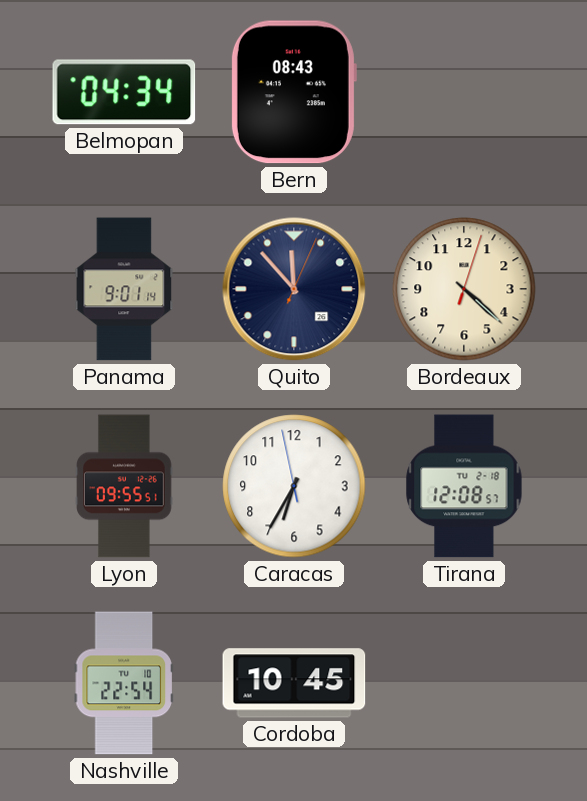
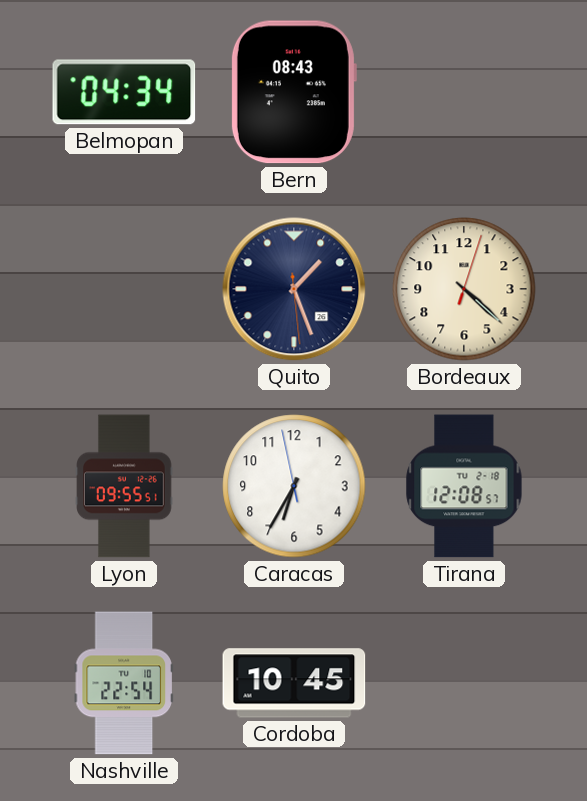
Panama: 9:01 -> none
Quito: 11:53 -> 1:26
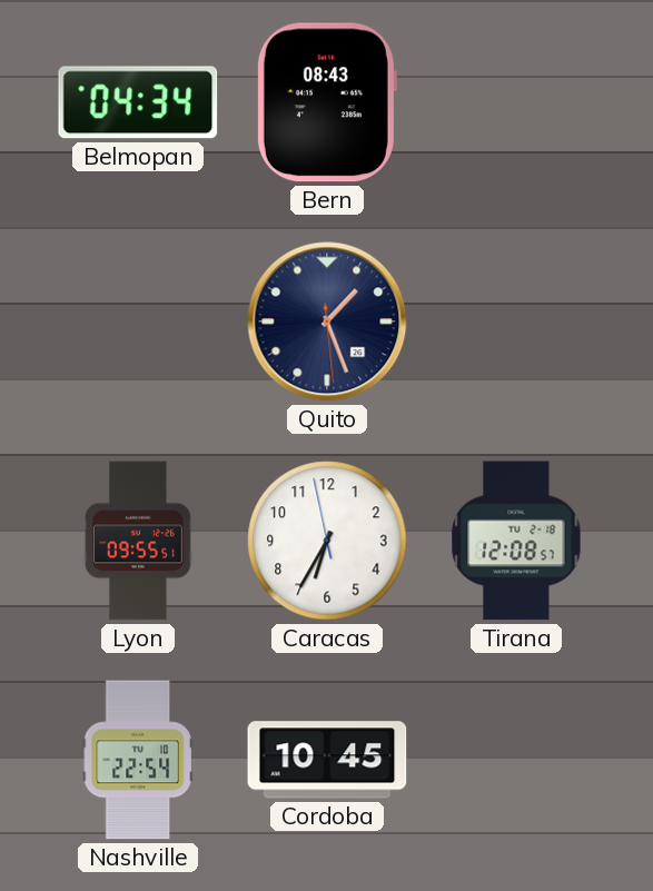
Bordeaux: 4:22 -> none
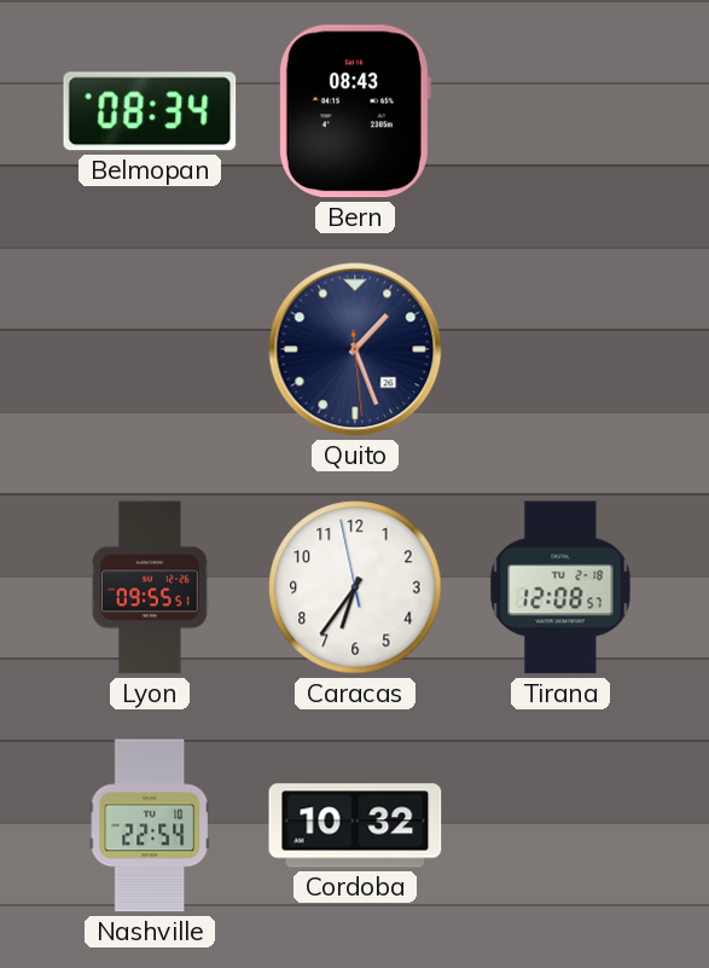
Belmopan: 04:34 -> 08:34
Caracas: 6:34 -> 6:35
Cordoba: 10:45 -> 10:32
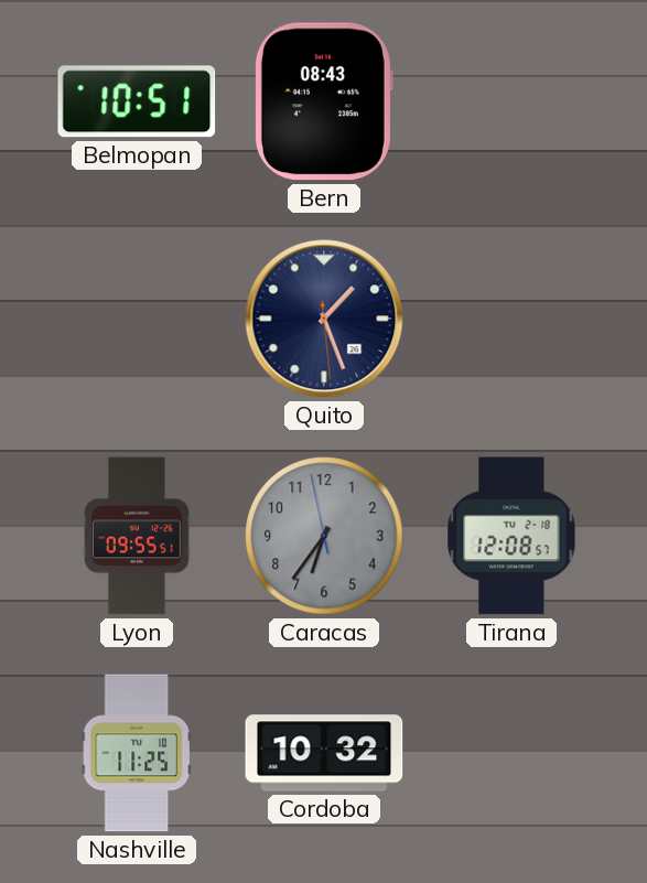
Belmopan: 08:34 -> 10:51
Caracas dial: white -> grey
Nashville: 22:54 -> 11:25
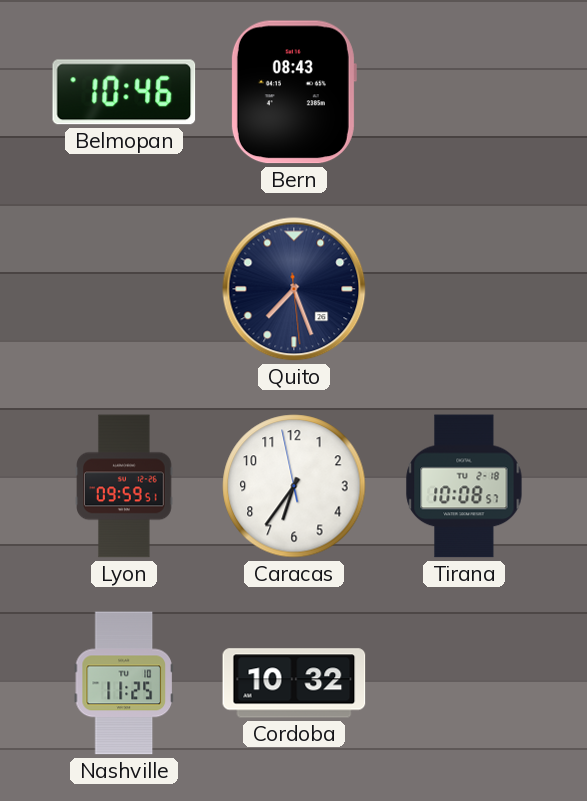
Belmopan: 10:51 -> 10:46
Quito: 1:26 -> 7:26
Lyon: 09:55 -> 09:59
Caracas dial: grey -> white
Tirana: 12:08 -> 10:08
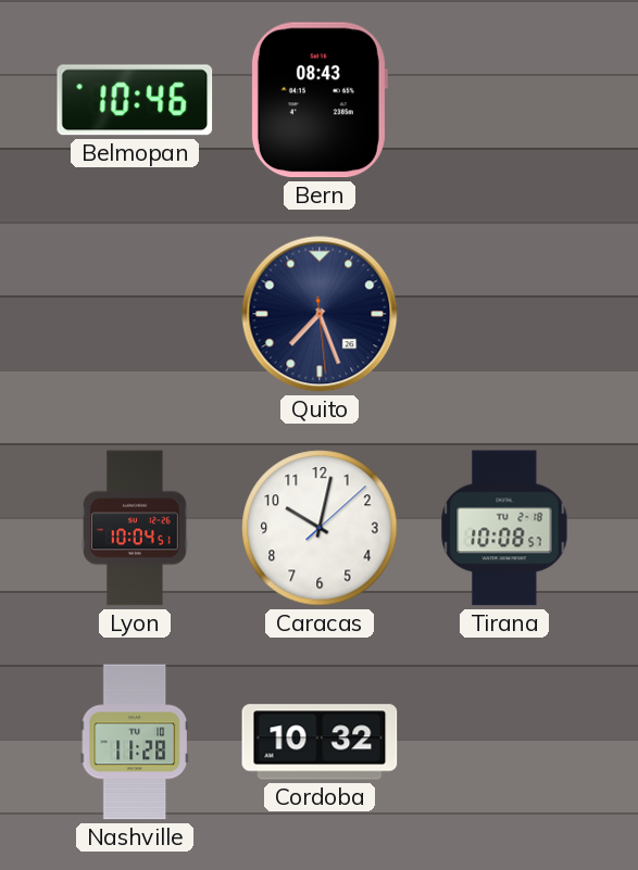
Lyon: 09:59 -> 10:04
Caracas: 6:35 -> 10:02
Nashville: 11:25 -> 11:28
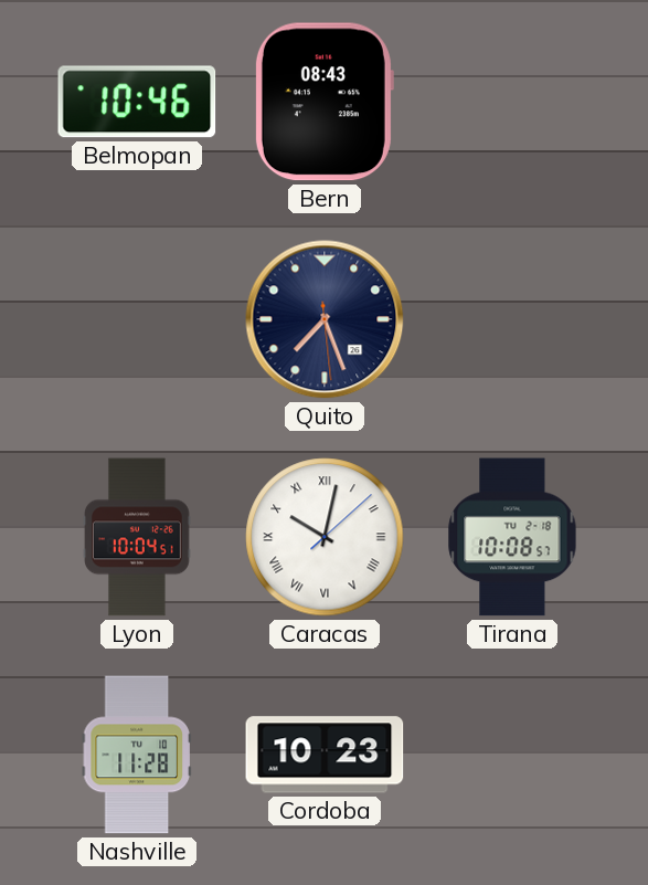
Caracas numerals: Arabic -> Roman
Cordoba: 10:32 -> 10:23
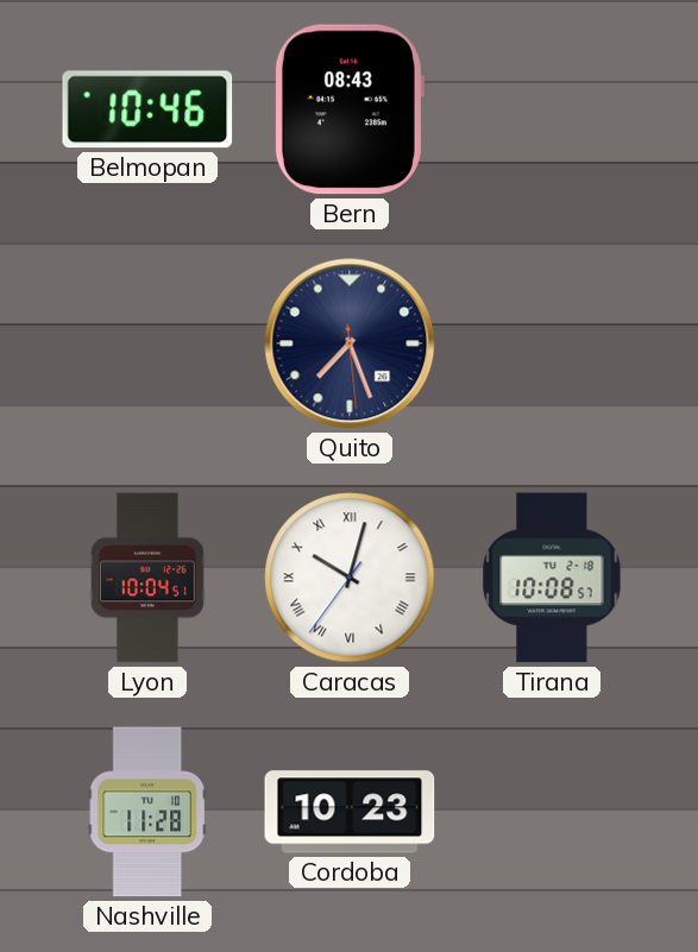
Caracas: 10:02:08 -> 10:02:36
